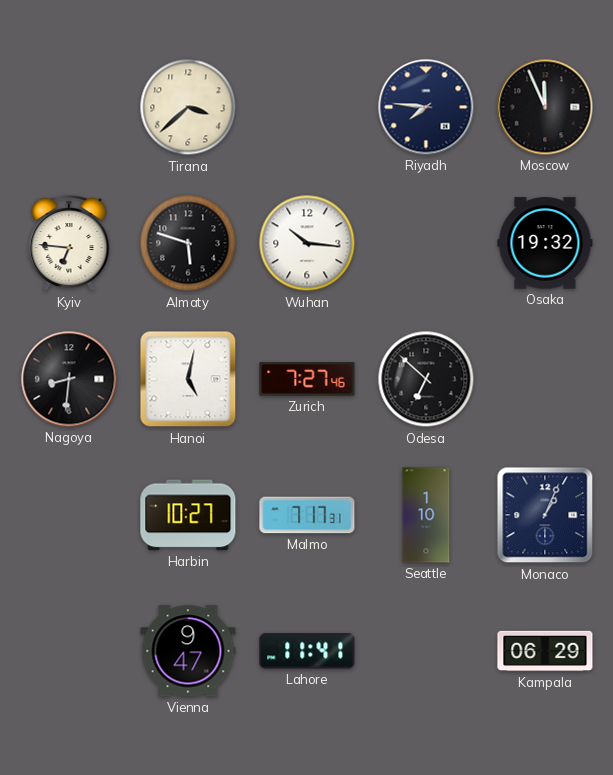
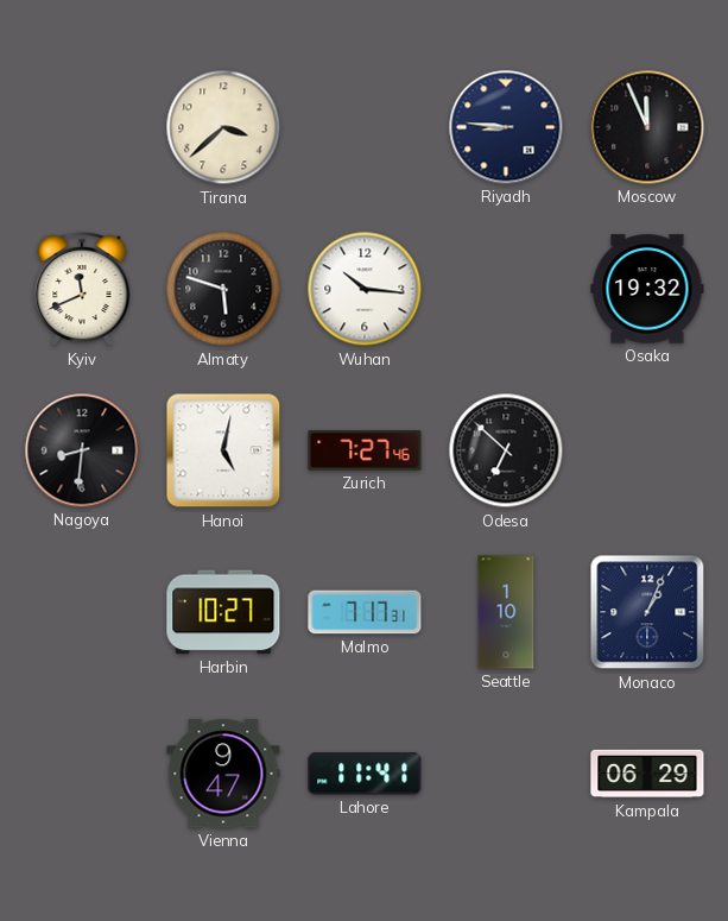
Riyadh: 7:46 -> 8:46
Kyiv: 6:46 -> 11:41
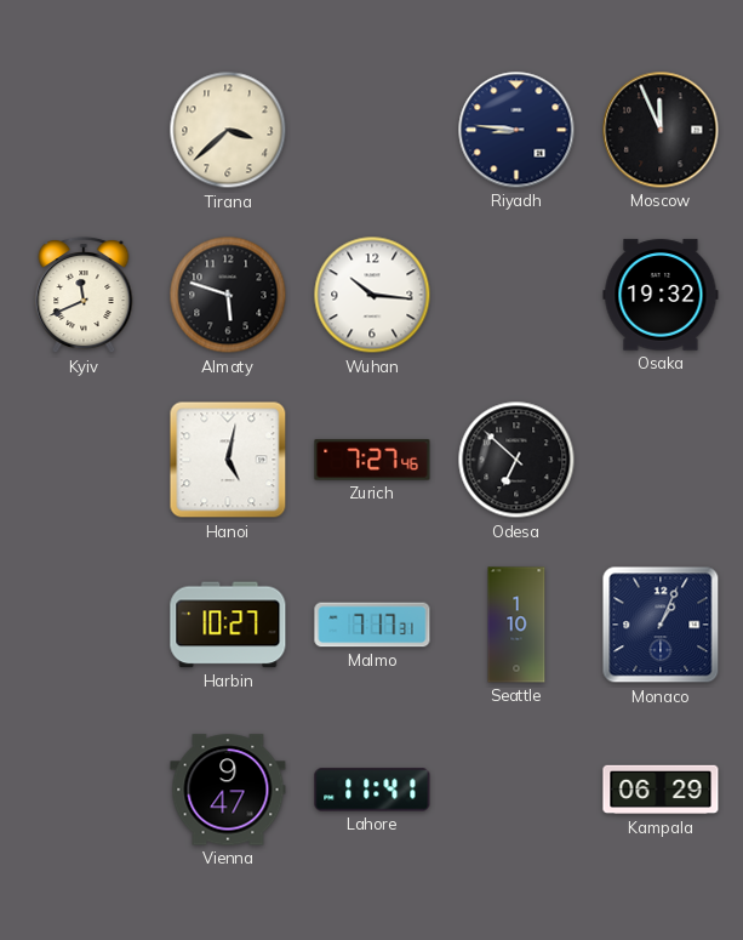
Nagoya: 8:31 -> none
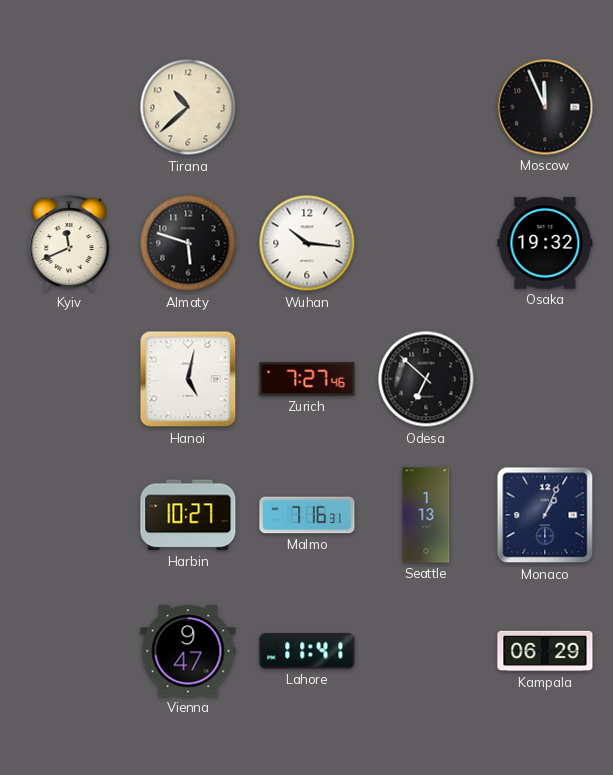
Tirana: 3:38 -> 10:38
Riyadh: 8:46 -> none
Malmo: 7:17 -> 7:16
Seattle: 1:10 -> 1:13
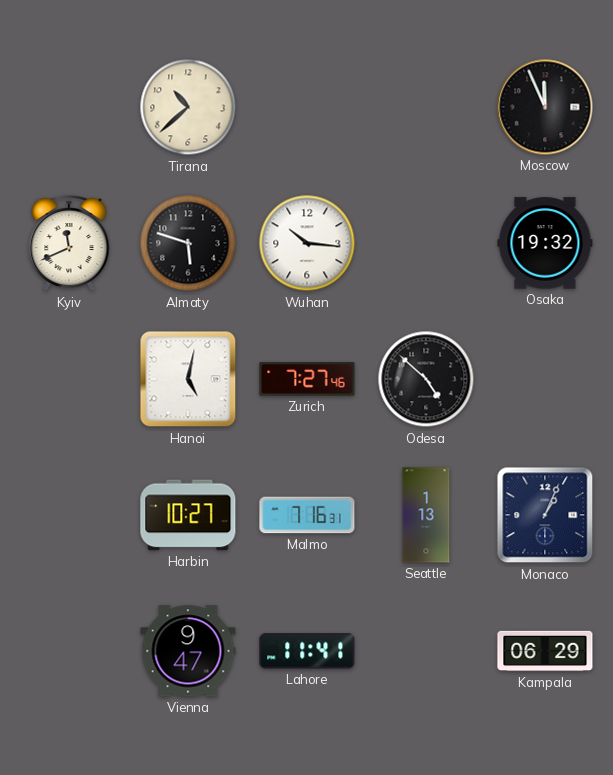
Odesa: 6:52 -> 4:52
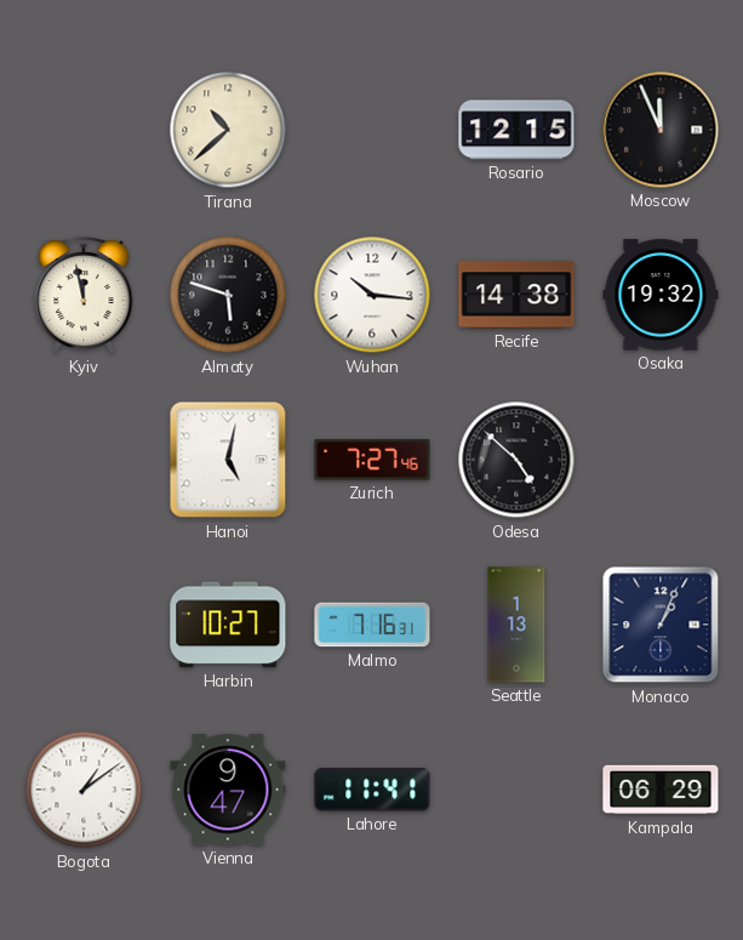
Rosario: none -> 12:15
Kyiv: 11:41 -> 11:58
Recife: none -> 14:38
Bogota: none -> 1:09
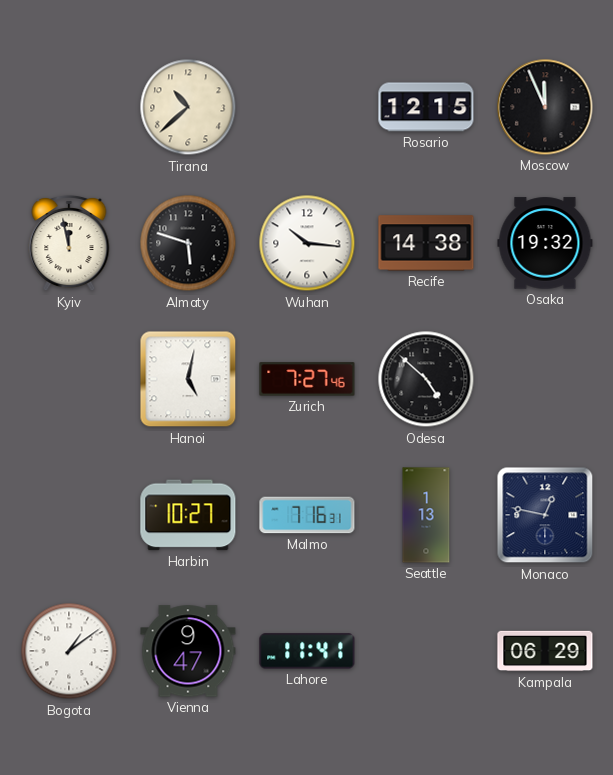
Monaco: 1:04 -> 12:47
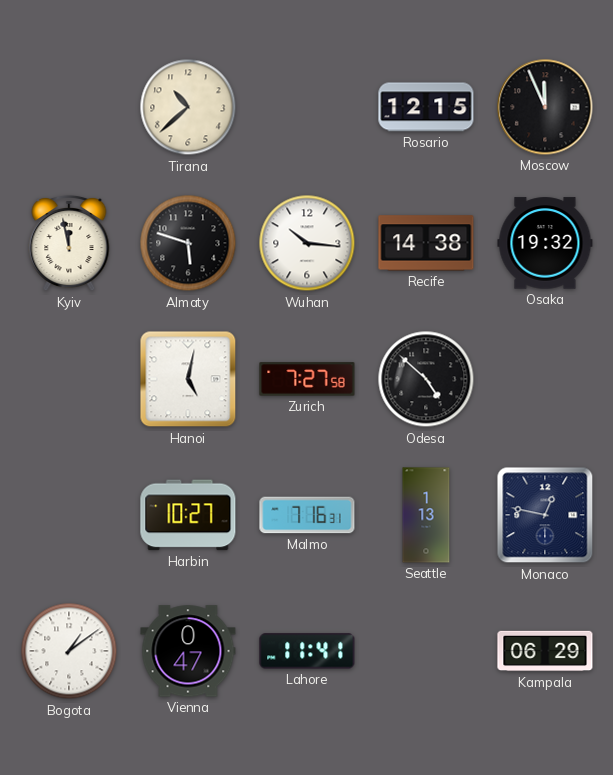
Zurich: 7:27:46 -> 7:27:58
Vienna: 9:47 -> 0:47
